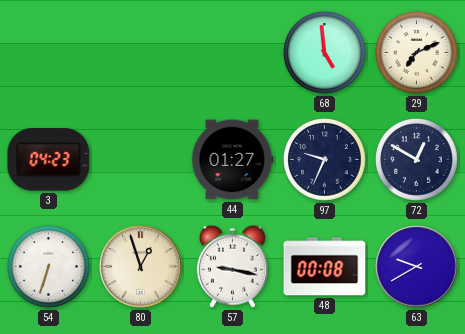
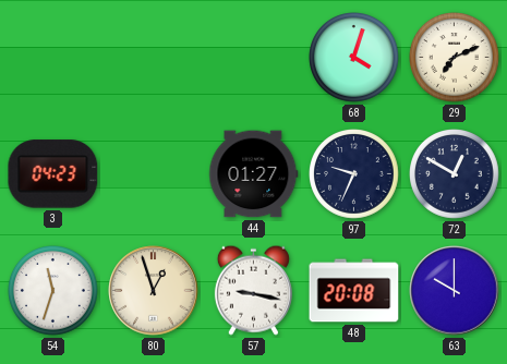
68: 4:59 -> 4:03
54: 6:33 -> 11:33
48: 00:08 -> 20:08
63: 9:40 -> 10:00
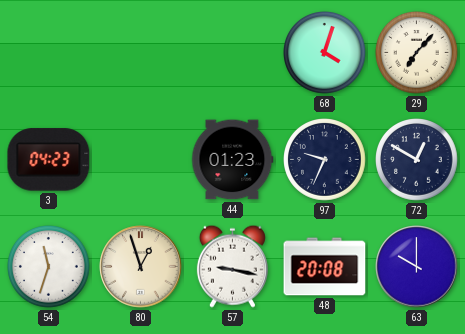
29: 7:11 -> 7:07
44: 01:27 -> 01:23
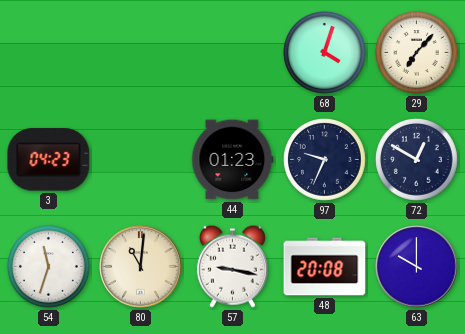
80: 12:57 -> 11:01
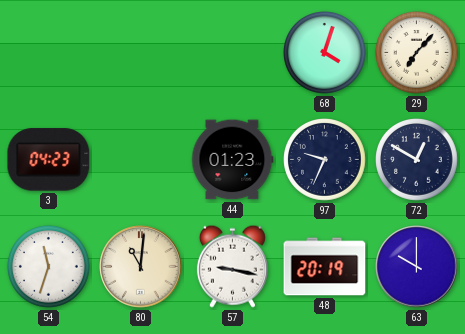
48: 20:08 -> 20:19
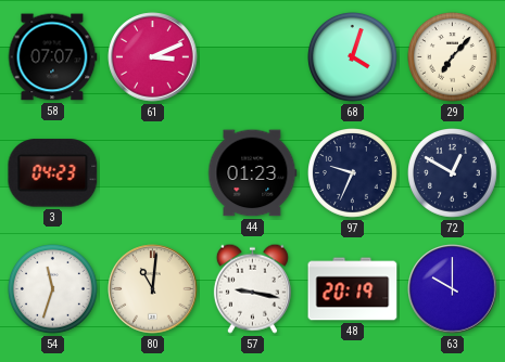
58: none -> 07:07
61: none -> 3:11
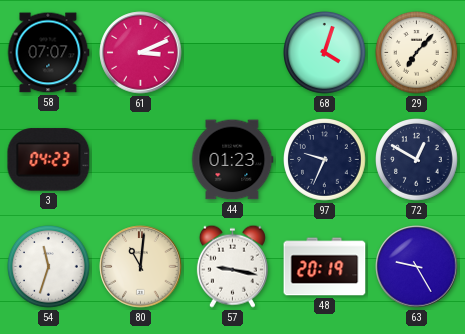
63: 10:00 -> 9:25
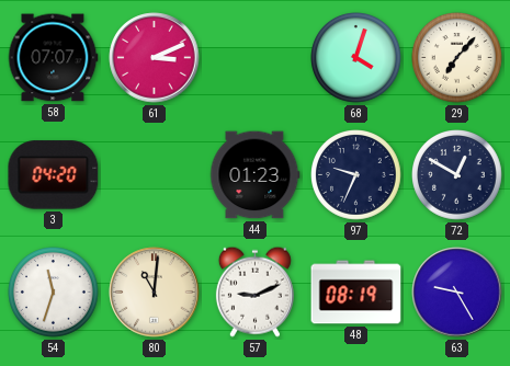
3: 04:23 -> 04:20
57: 9:17 -> 9:11
48: 20:19 -> 08:19
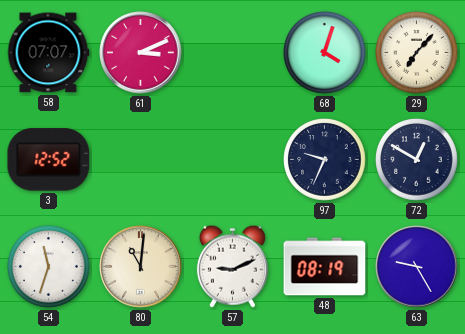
3: 04:20 -> 12:52
44: 01:23 -> none
